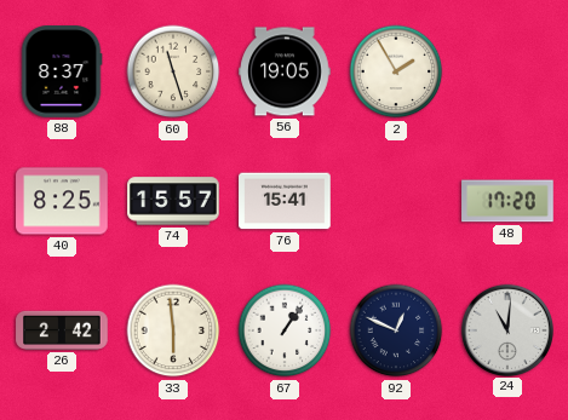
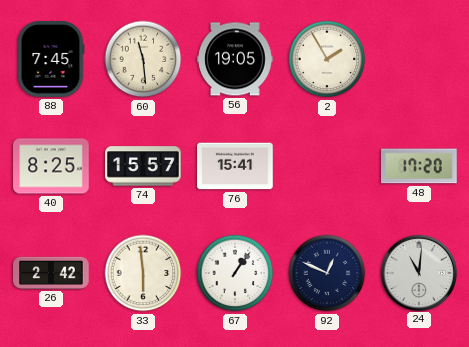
88: 8:37 -> 7:45
60: 11:27 -> 11:29
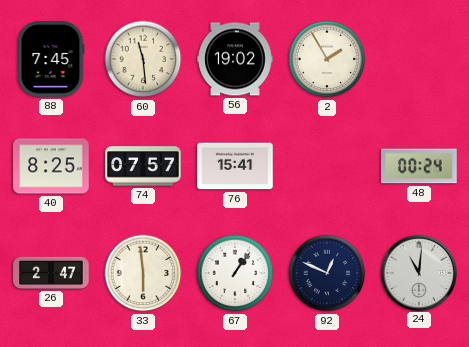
56: 19:05 -> 19:02
74: 15:57 -> 07:57
48: 17:20 -> 00:24
26: 2:42 -> 2:47
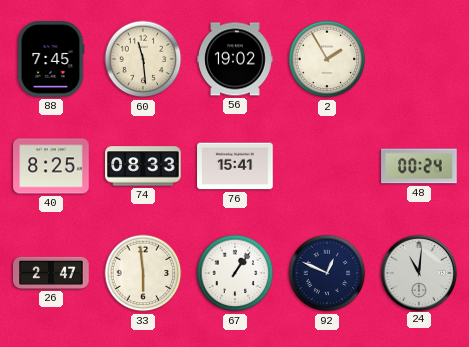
74: 07:57 -> 08:33
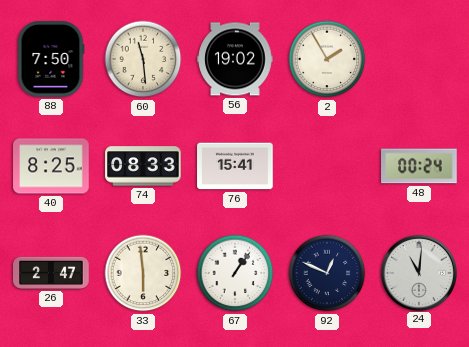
88: 7:45 -> 7:50
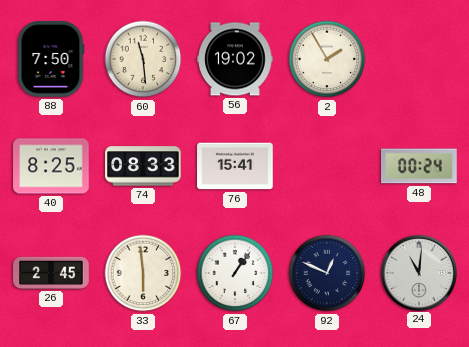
26: 2:47 -> 2:45
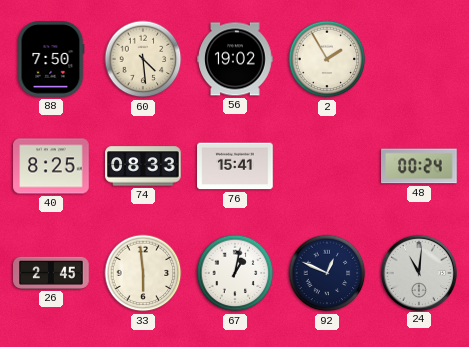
60: 11:29 -> 4:29
67: 1:06 -> 1:02
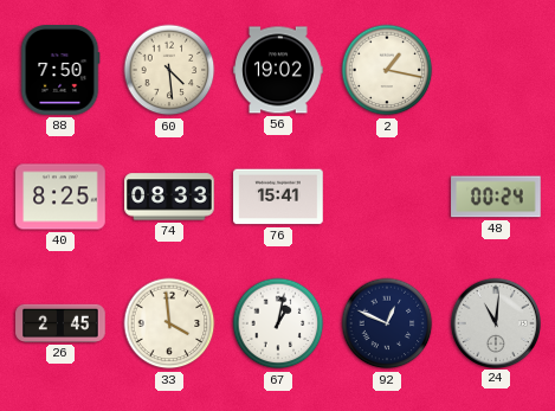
2: 1:55 -> 1:17
33: 5:59 -> 3:59
